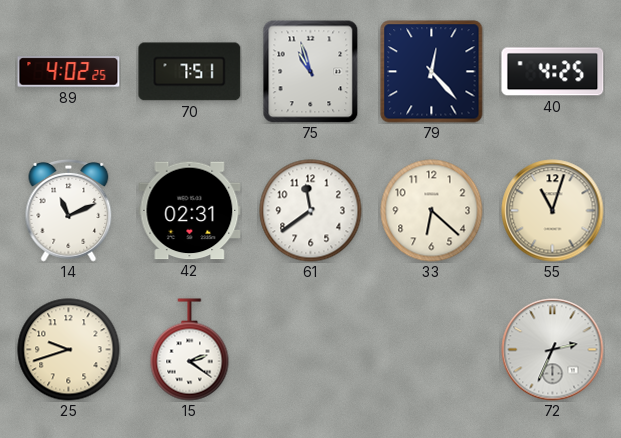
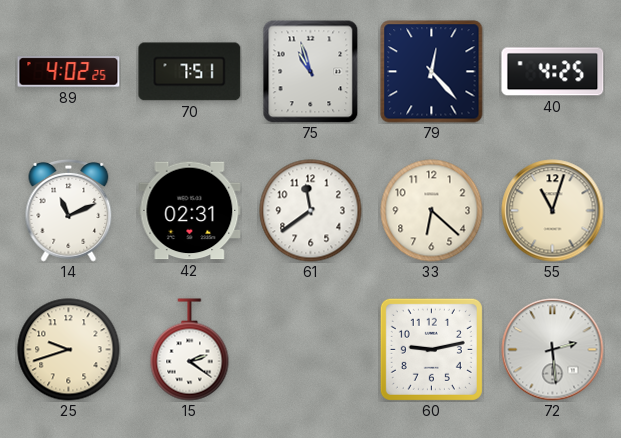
60: none -> 9:13
72: 2:34 -> 2:29
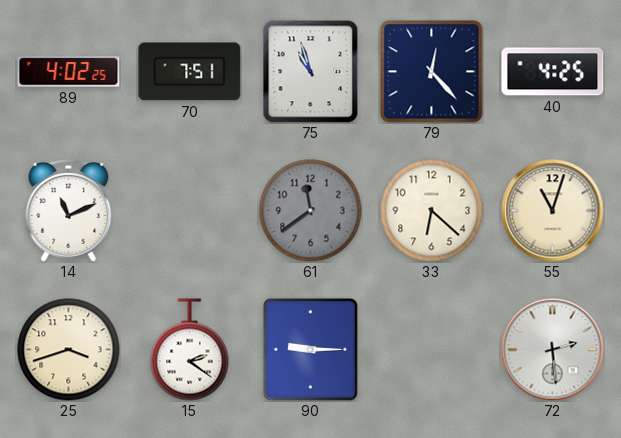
42: 02:31 -> none
61 dial: white -> grey
25: 9:42 -> 3:42
90: none -> 9:15
60: 9:13 -> none
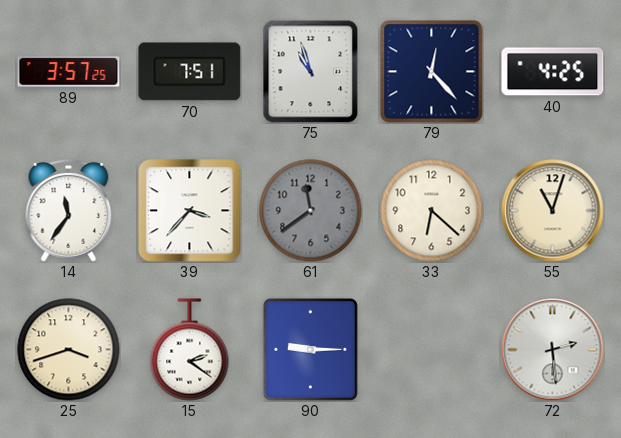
89: 4:02 -> 3:57
14: 11:11 -> 11:36
39: none -> 3:37
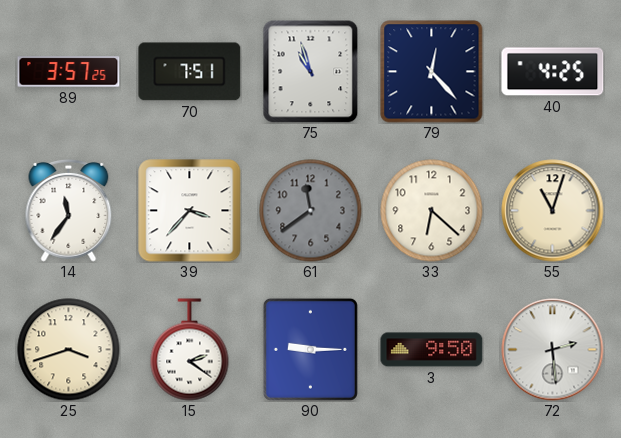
3: none -> 9:50
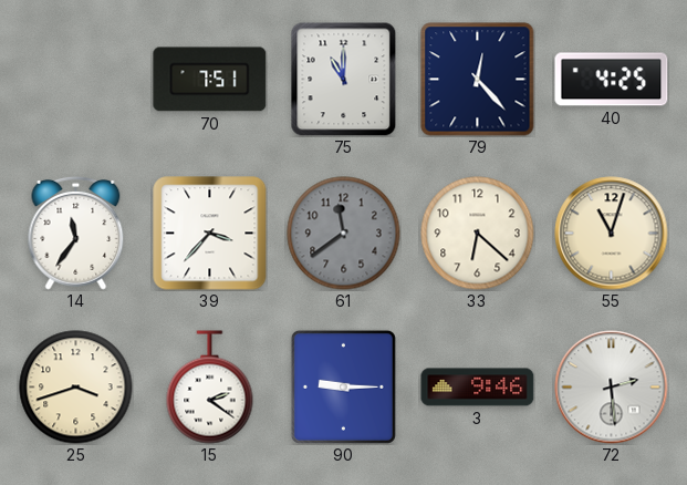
89: 3:57 -> none
75: 10:57 -> 11:00
3: 9:50 -> 9:46
